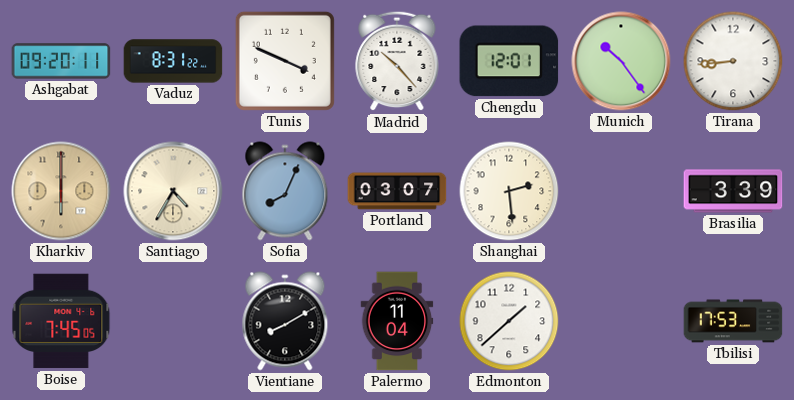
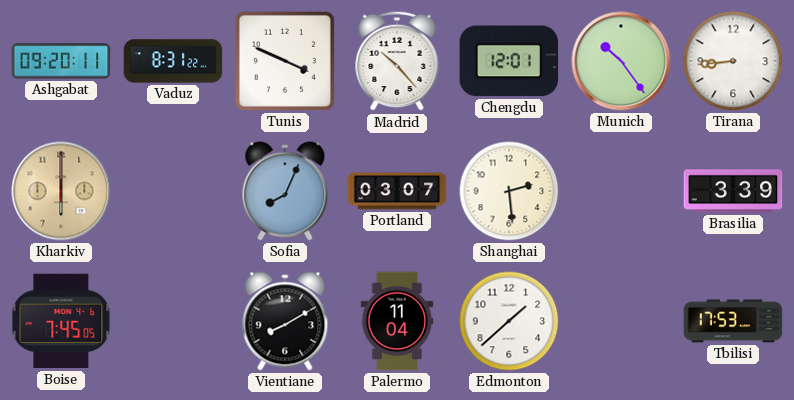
Santiago: 4:35 -> none
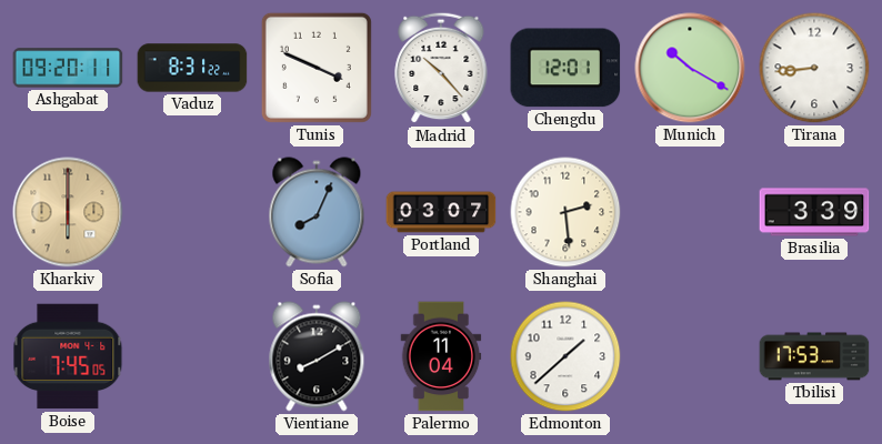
Munich: 10:24 -> 10:20
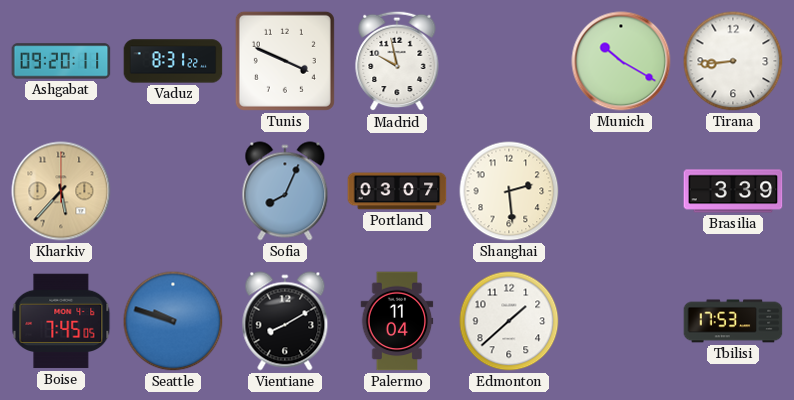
Madrid: 10:23 -> 9:58
Chengdu: 12:01 -> none
Kharkiv: 6:00 -> 5:37
Seattle: none -> 9:48
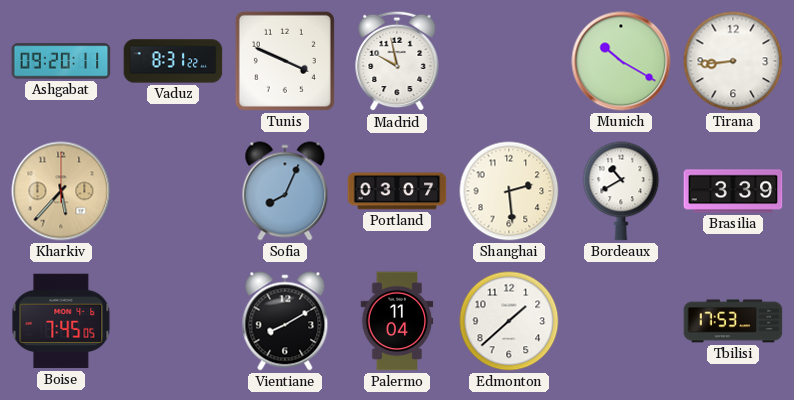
Bordeaux: none -> 10:40
Seattle: 9:48 -> none
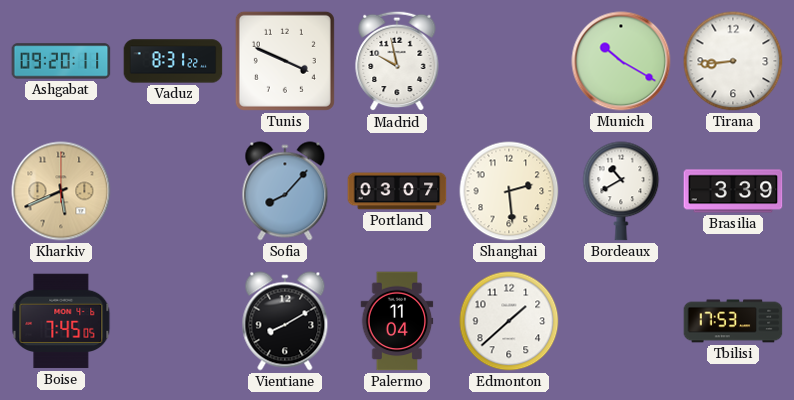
Kharkiv: 5:37 -> 5:41
Sofia: 8:04 -> 8:07
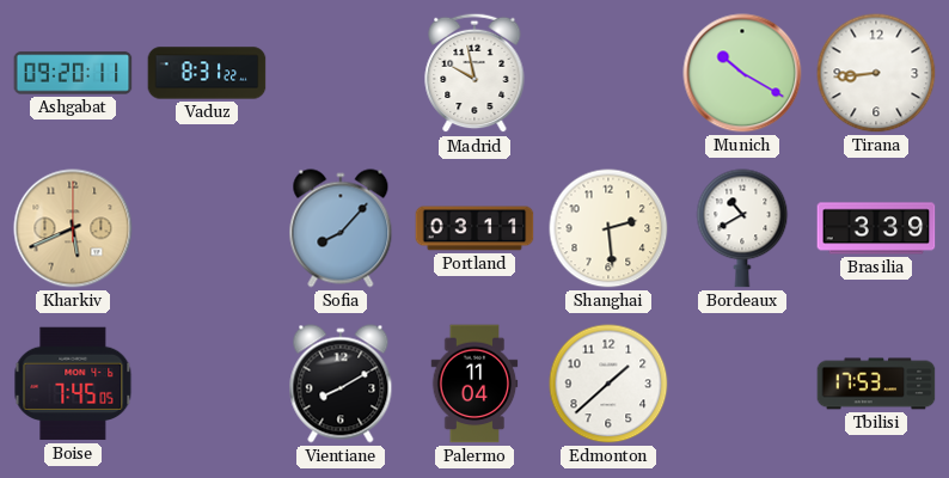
Tunis: 3:49 -> none
Portland: 03:07 -> 03:11
